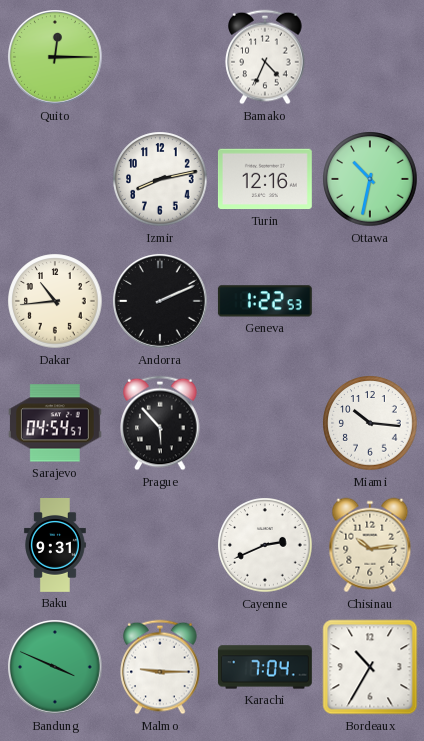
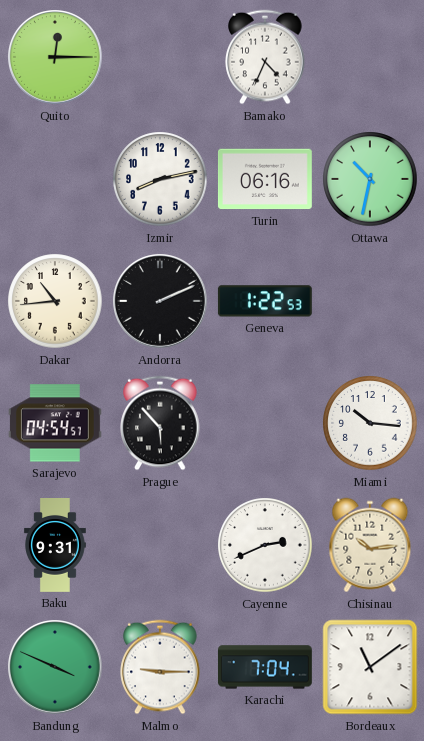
Turin: 12:16 -> 06:16
Bordeaux: 10:35 -> 11:09
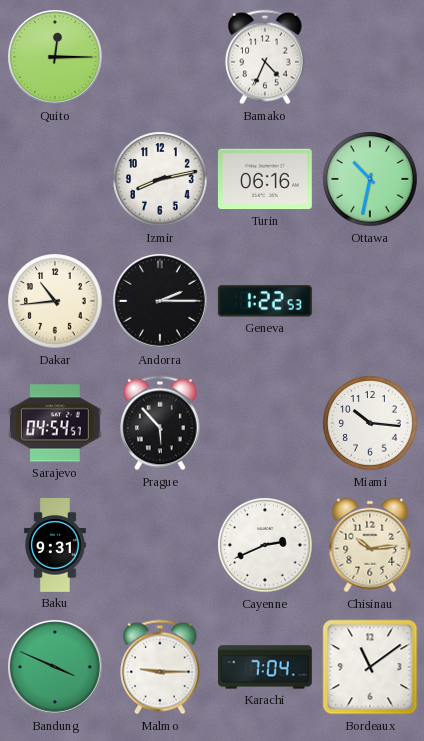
Andorra: 2:11 -> 2:15
